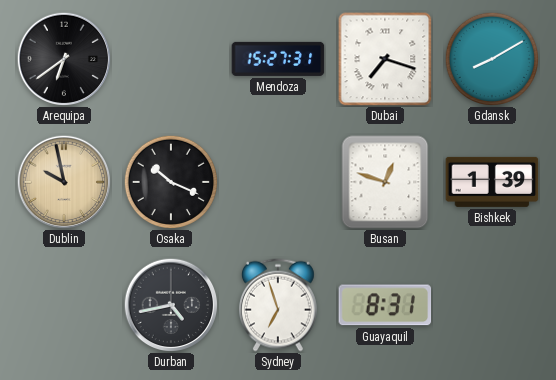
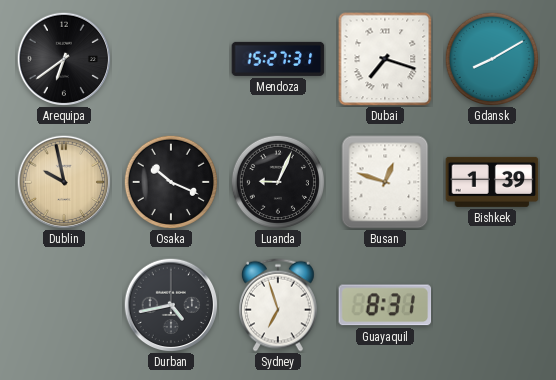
Luanda: none -> 9:04
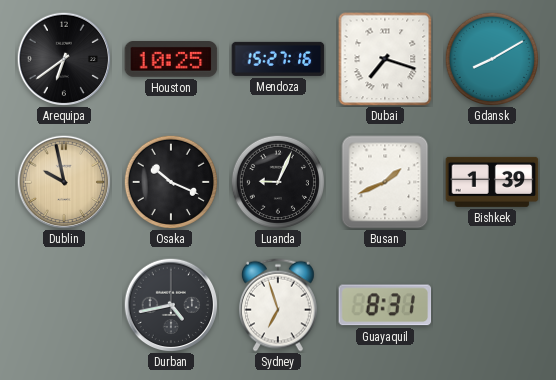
Houston: none -> 10:25
Mendoza: 15:27:31 -> 15:27:16
Busan: 12:48 -> 1:41
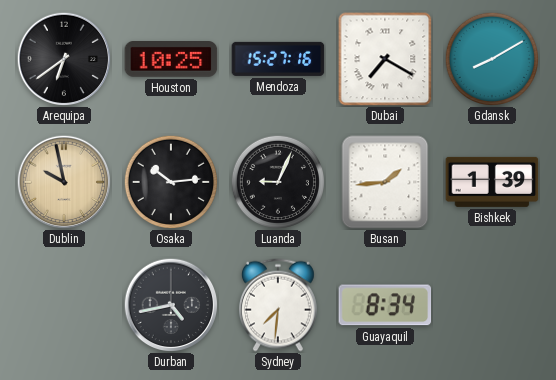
Dubai: 7:18 -> 7:20
Osaka: 10:19 -> 10:14
Busan: 1:41 -> 1:44
Sydney: 6:57 -> 7:31
Guayaquil: 8:31 -> 8:34
